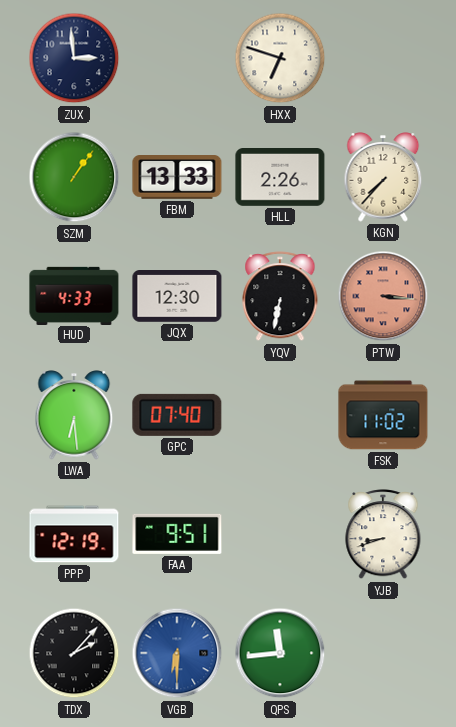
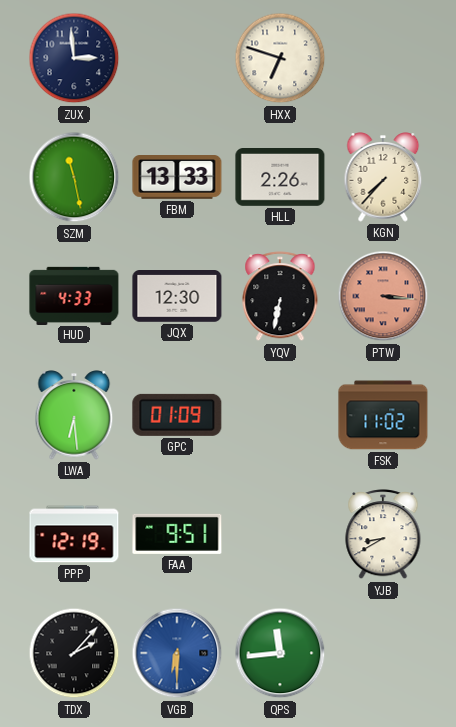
SZM: 1:06 -> 11:28
GPC: 07:40 -> 01:09
YJB: 8:42 -> 8:40
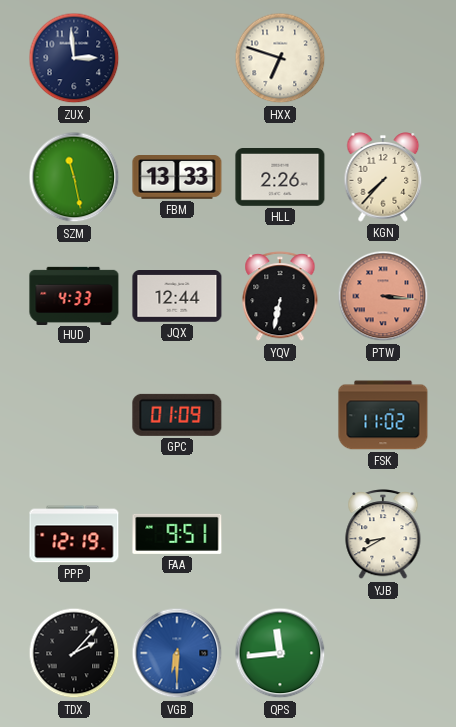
JQX: 12:30 -> 12:44
LWA: 6:29 -> none
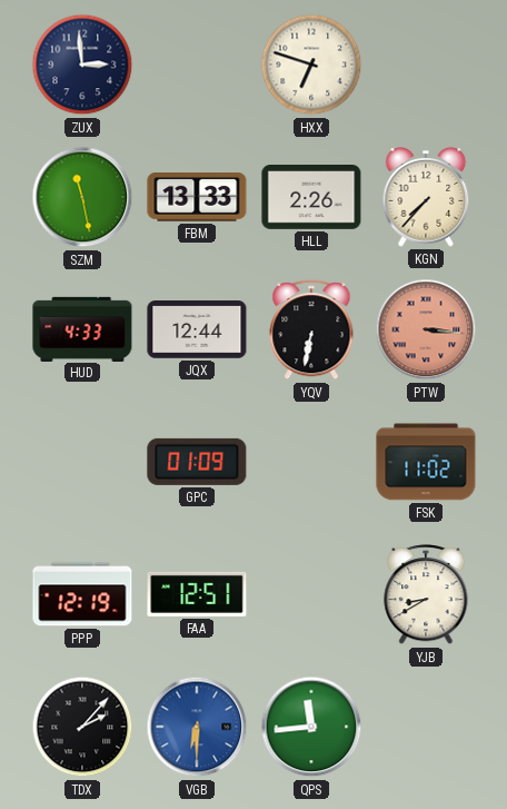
FAA: 9:51 -> 12:51
